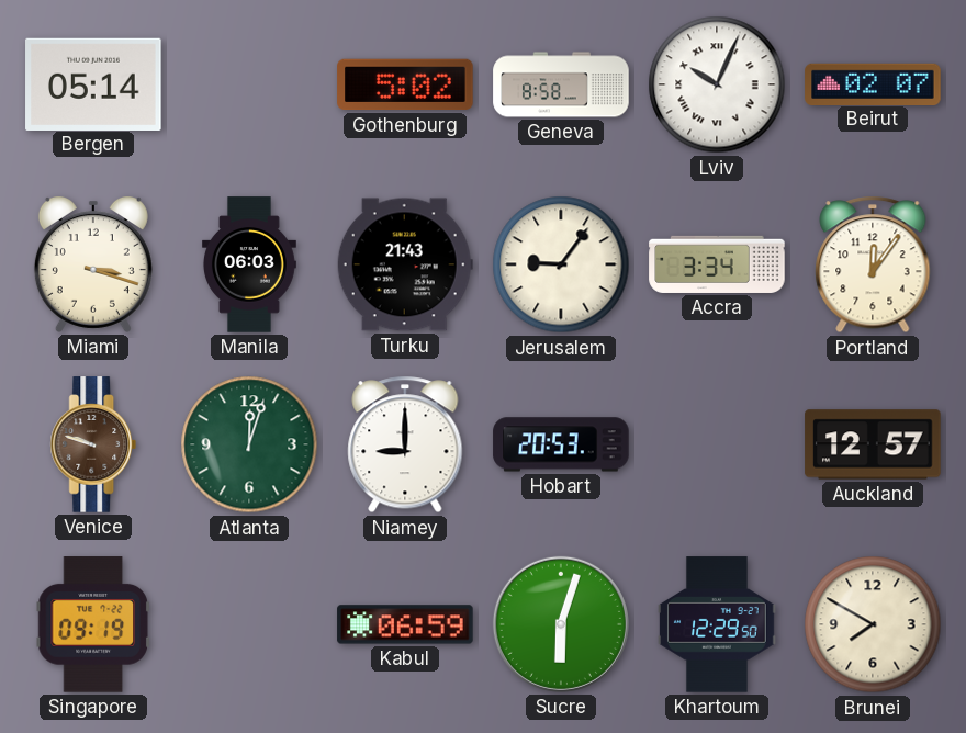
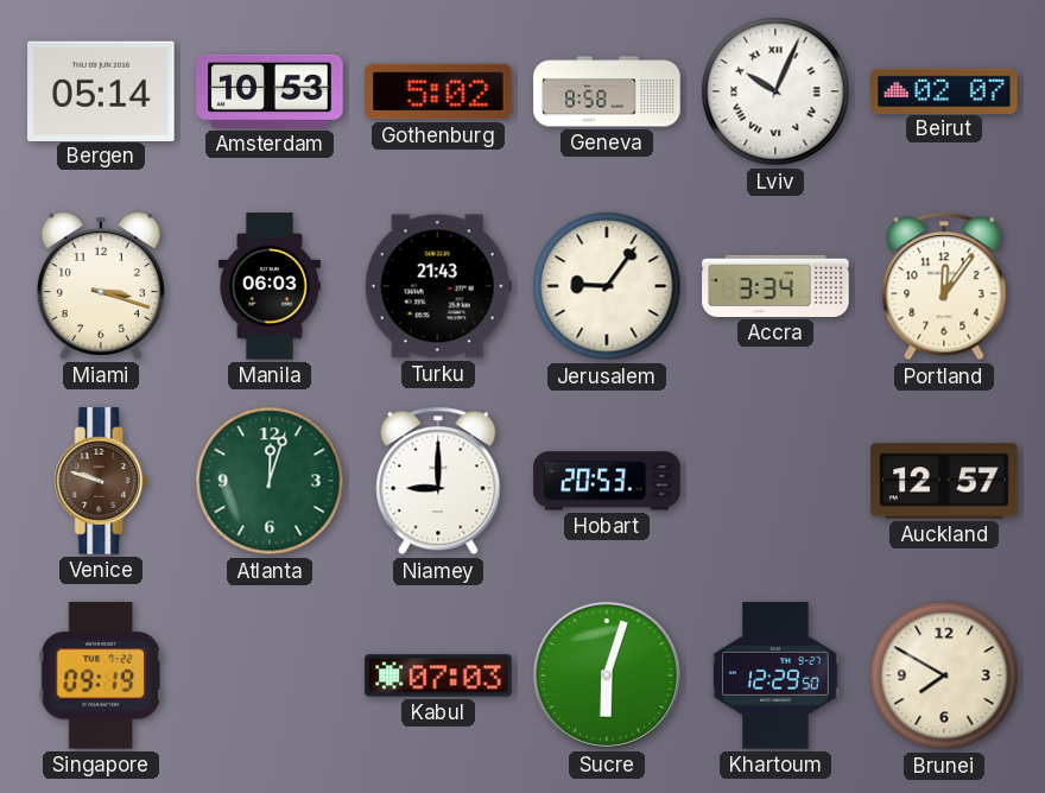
Amsterdam: none -> 10:53
Kabul: 06:59 -> 07:03
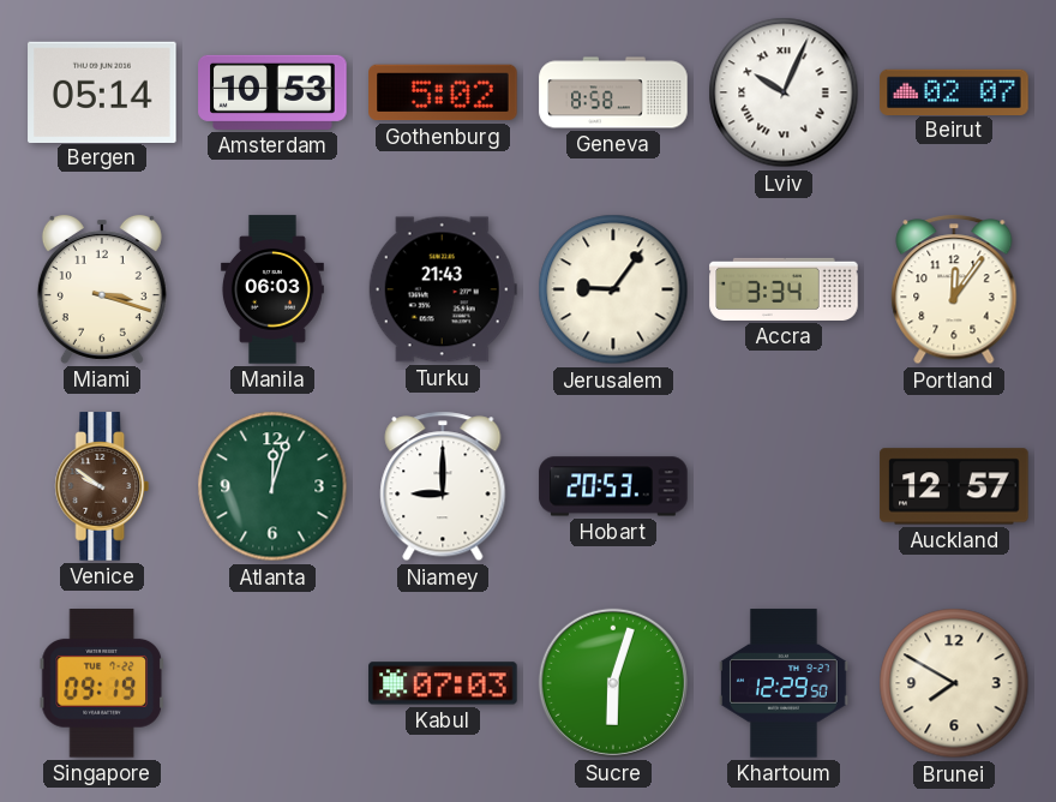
Venice: 9:48 -> 9:51
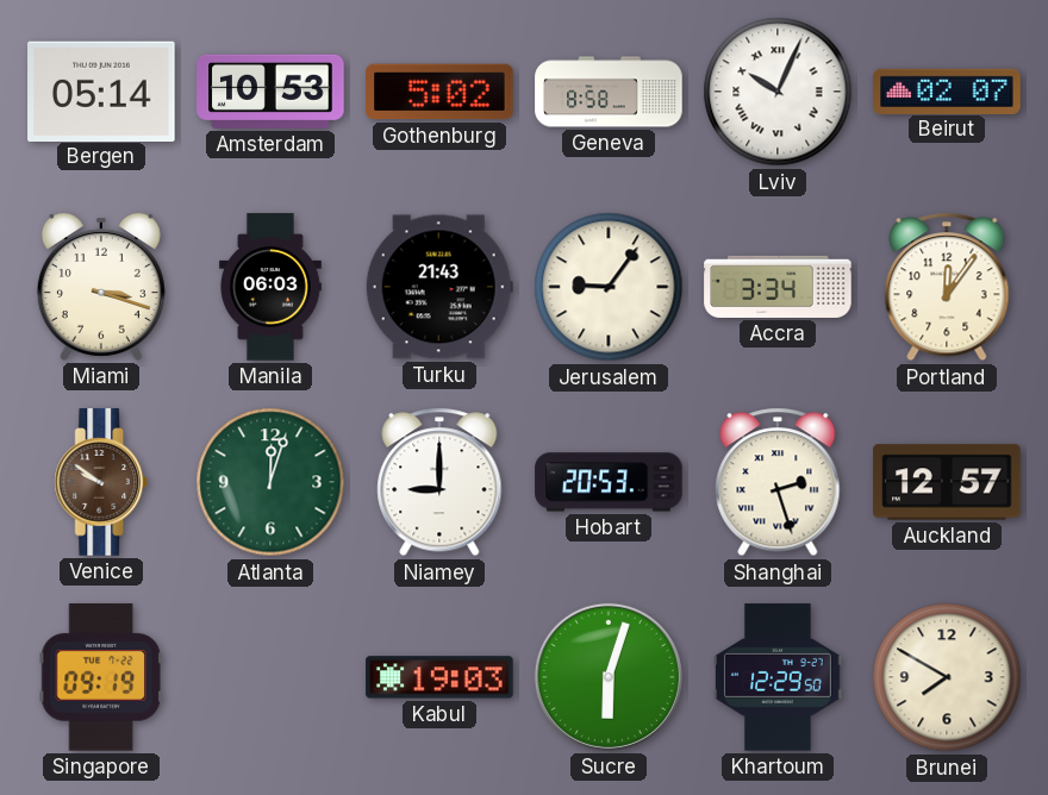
Shanghai: none -> 2:27
Kabul: 07:03 -> 19:03
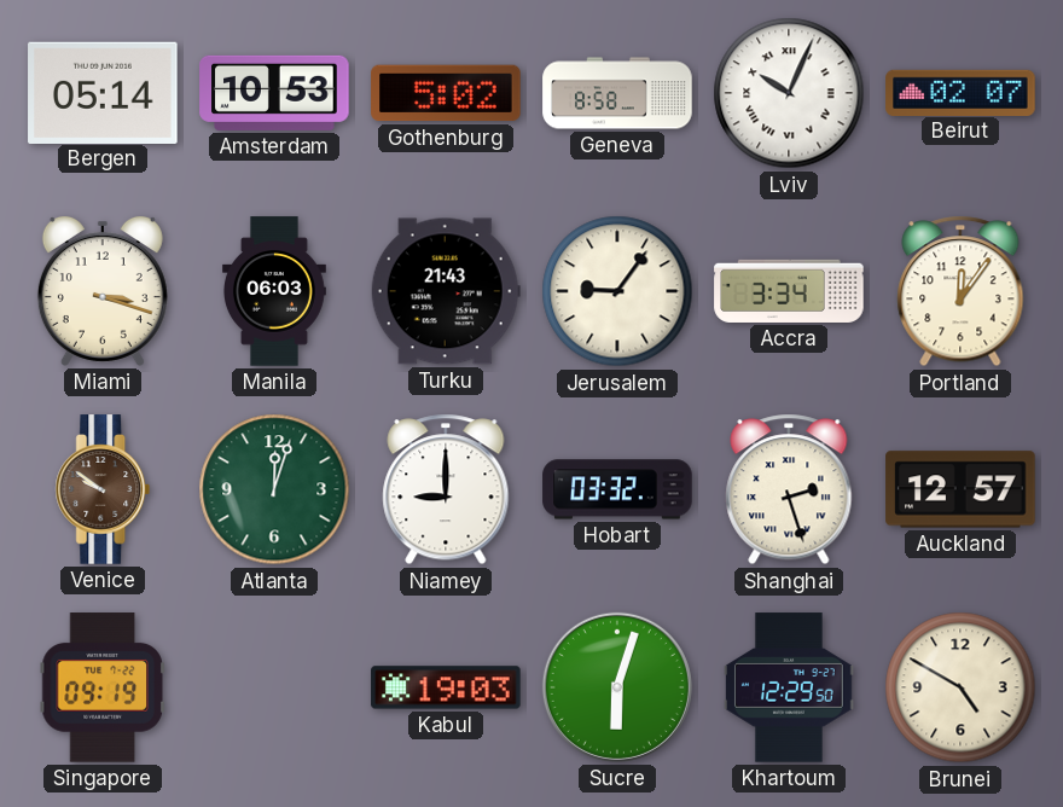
Hobart: 20:53 -> 03:32
Brunei: 7:50 -> 4:50
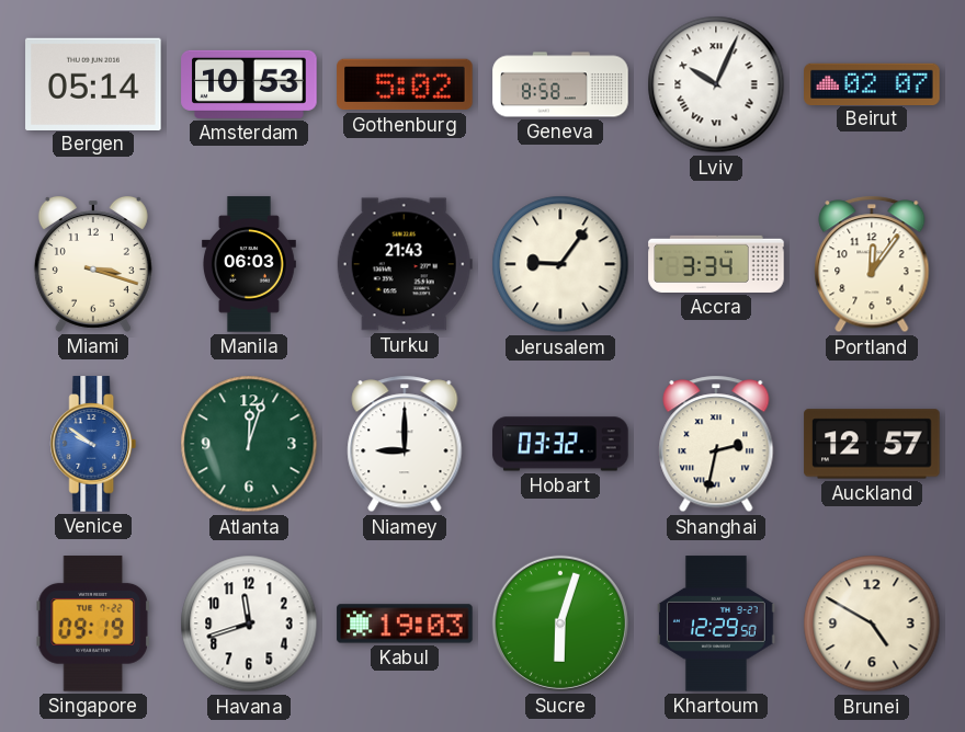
Venice dial: brown -> blue
Shanghai: 2:27 -> 2:32
Havana: none -> 11:42
